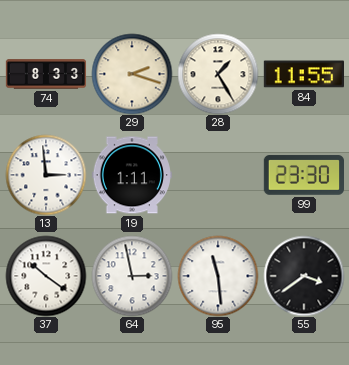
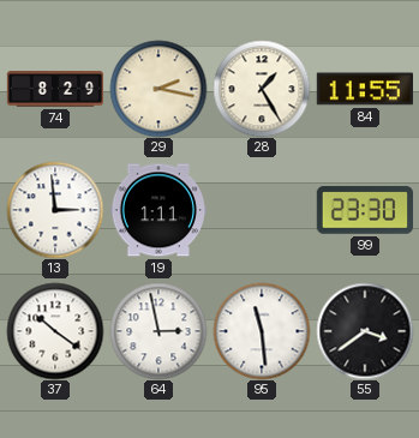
74: 8:33 -> 8:29
29: 2:18 -> 2:17
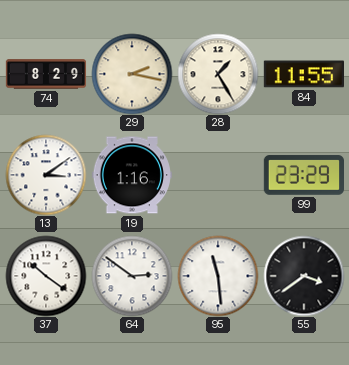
13: 2:59 -> 3:09
19: 1:11 -> 1:16
99: 23:30 -> 23:29
64: 2:58 -> 2:51
